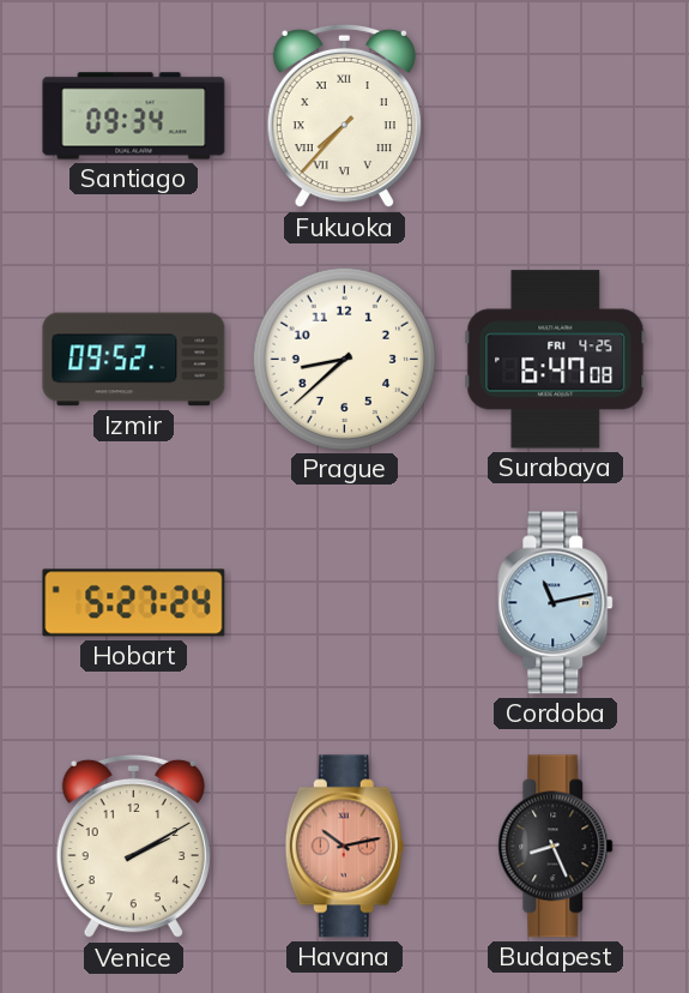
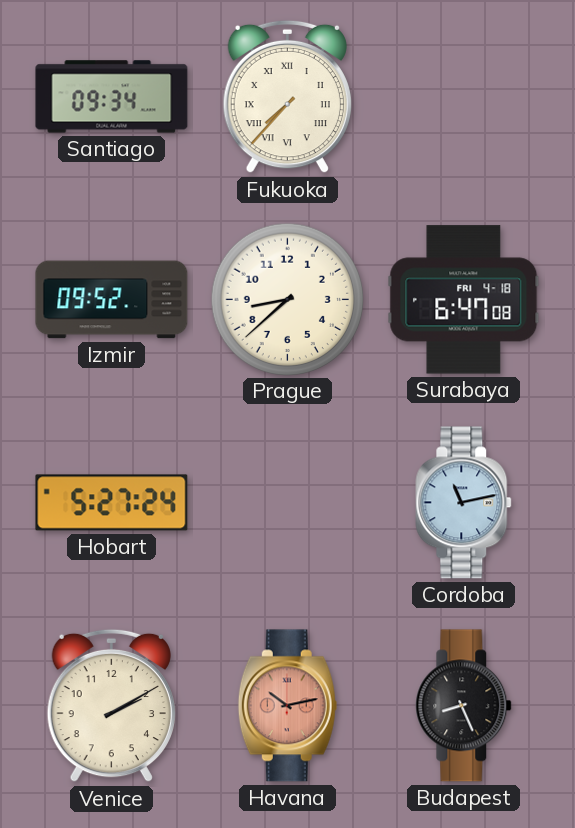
Surabaya date: FRI 4-25 -> FRI 4-18
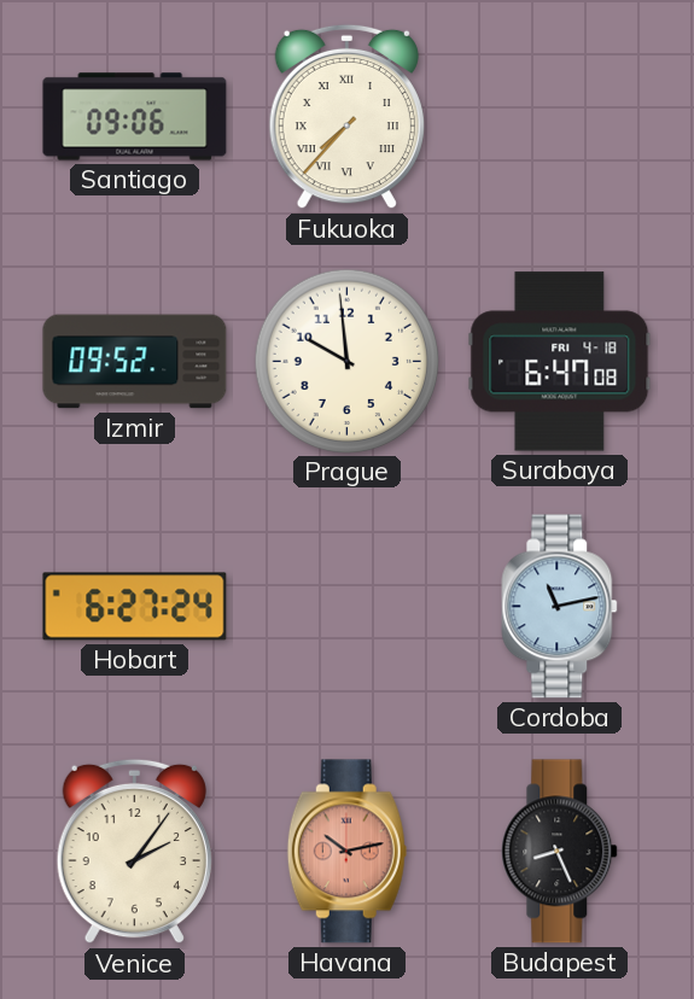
Santiago: 09:34 -> 09:06
Prague: 8:38 -> 9:59
Hobart: 5:27 -> 6:27
Venice: 2:10 -> 2:06
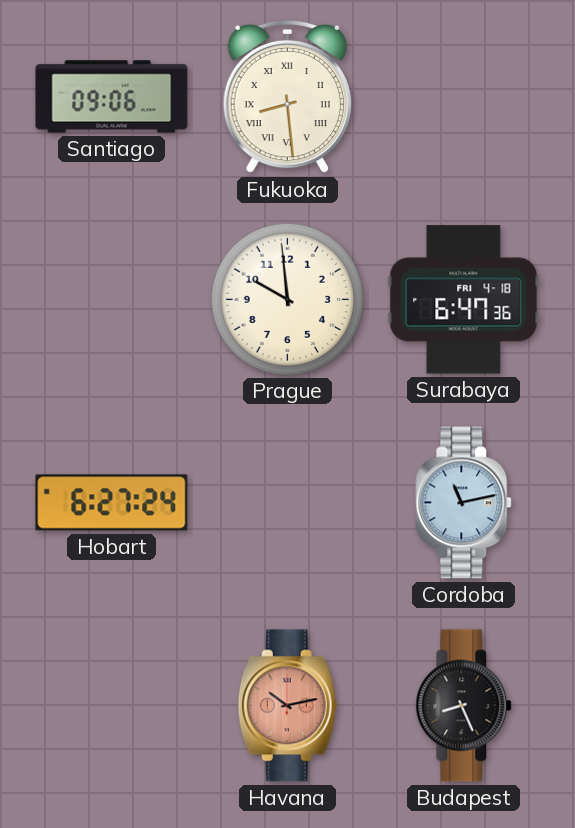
Fukuoka: 7:37 -> 8:29
Izmir: 09:52 -> none
Surabaya: 6:47:08 -> 6:47:36
Venice: 2:06 -> none
